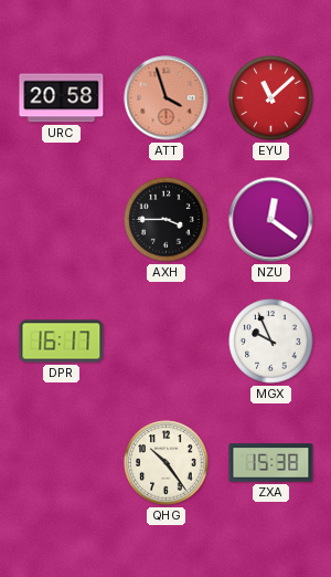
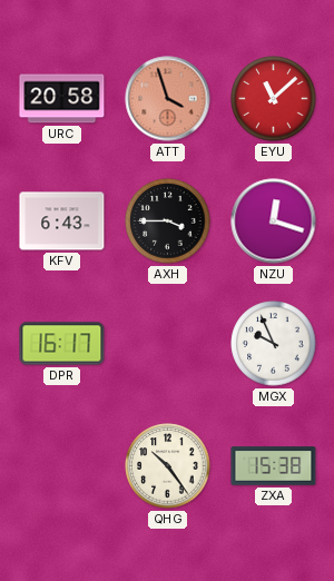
KFV: none -> 6:43
NZU: 12:21 -> 12:18
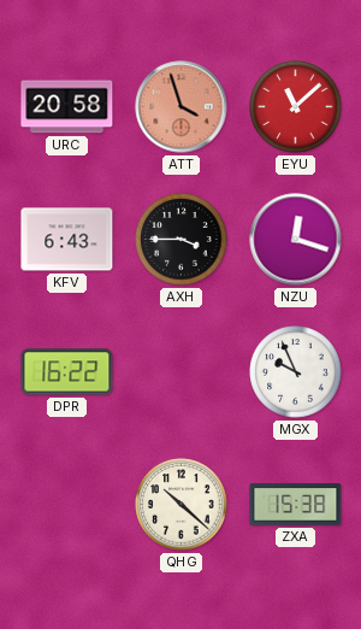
DPR: 16:17 -> 16:22
QHG: 10:24 -> 10:22
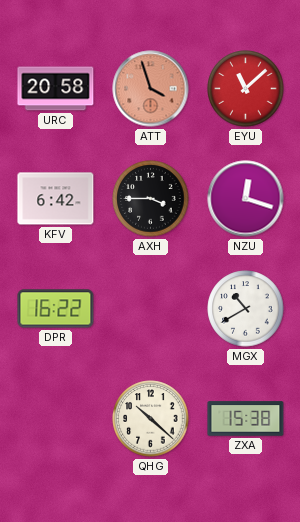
KFV: 6:43 -> 6:42
MGX: 9:56 -> 10:40
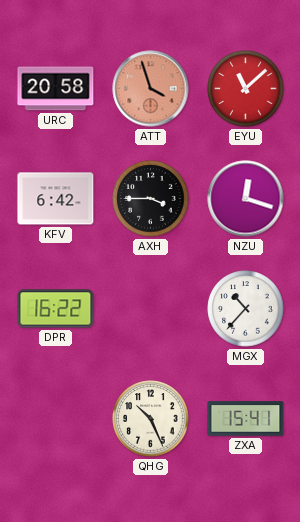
MGX: 10:40 -> 10:37
QHG: 10:22 -> 10:26
ZXA: 15:38 -> 15:41
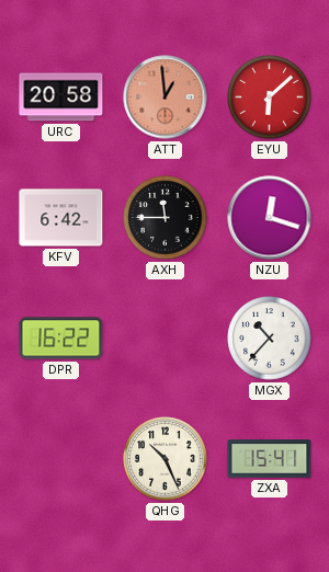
ATT: 3:57 -> 12:59
EYU: 11:08 -> 6:08
AXH: 3:45 -> 11:45
